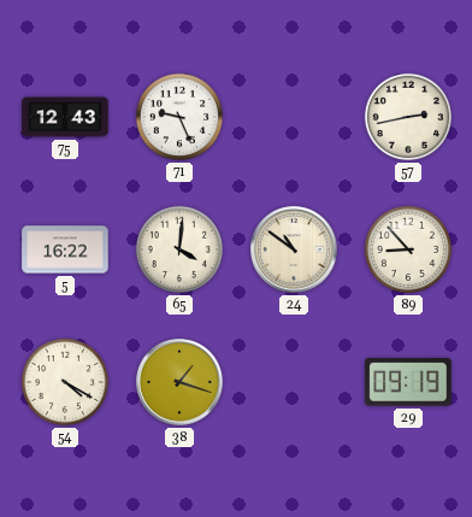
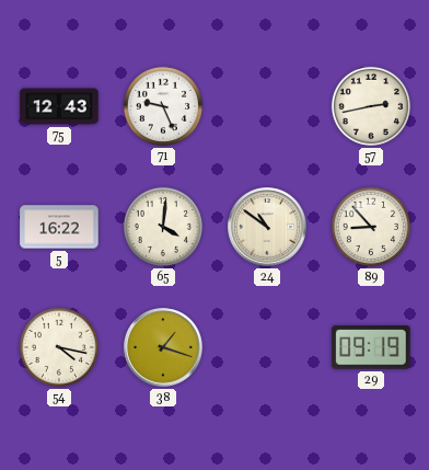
54: 4:20 -> 4:17
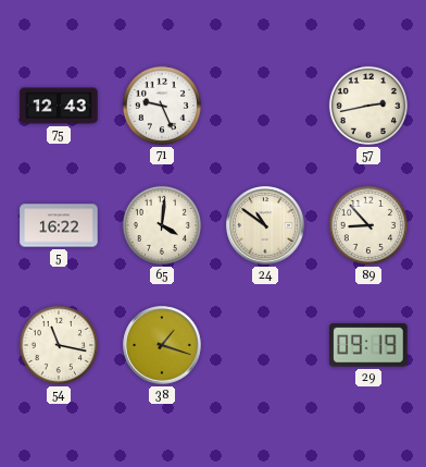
54: 4:17 -> 11:17
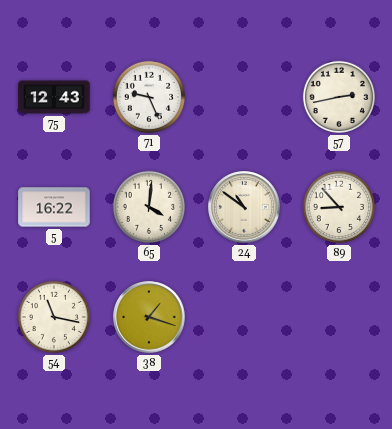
29: 09:19 -> none
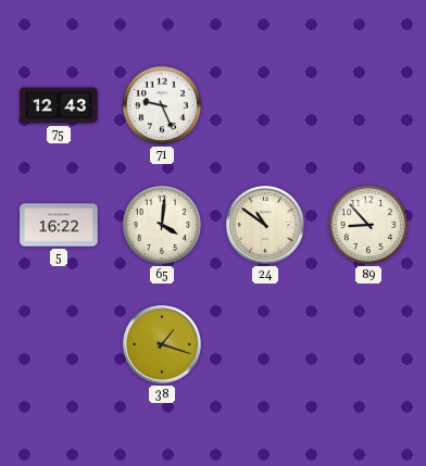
57: 2:43 -> none
54: 11:17 -> none
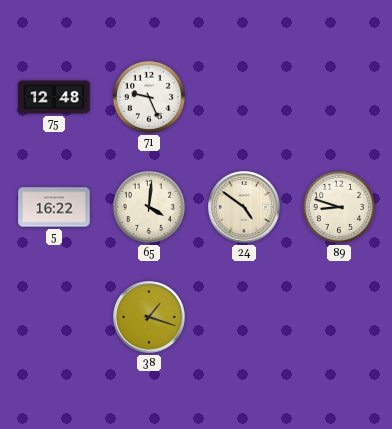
75: 12:43 -> 12:48
24: 10:51 -> 4:51
89: 8:53 -> 8:48
